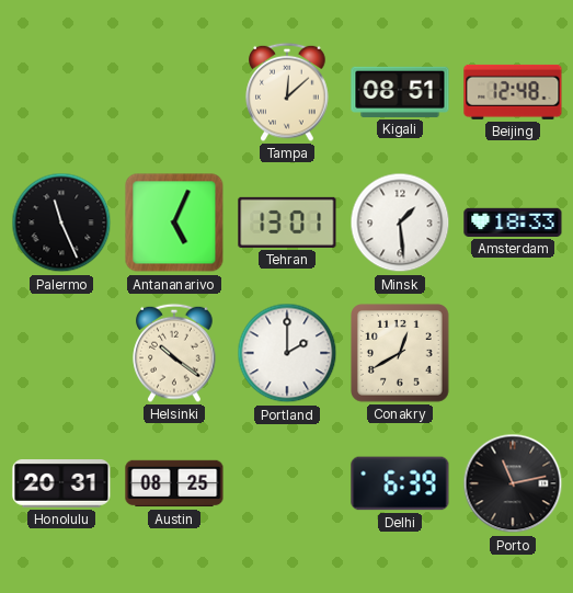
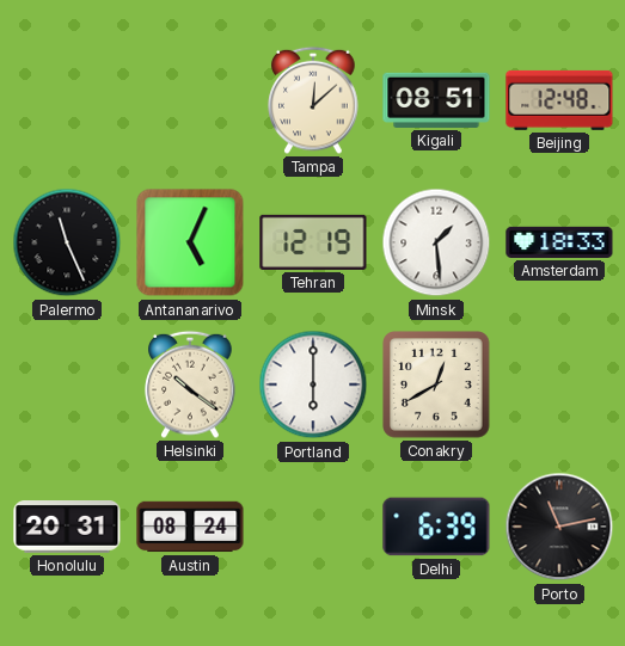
Tehran: 13:01 -> 12:19
Portland: 2:00 -> 6:00
Austin: 08:25 -> 08:24
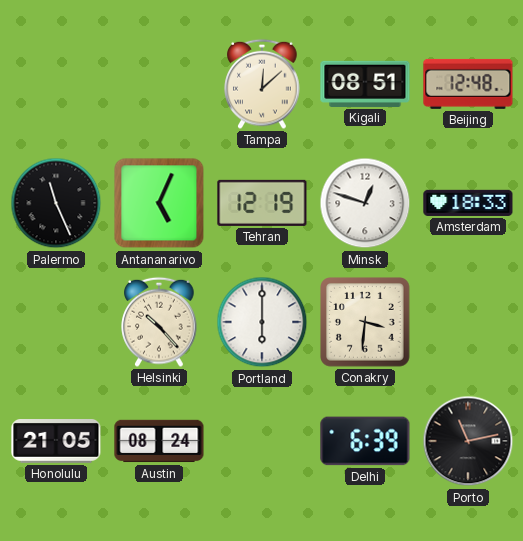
Minsk: 1:29 -> 12:48
Helsinki: 10:21 -> 10:23
Conakry: 12:40 -> 3:31
Honolulu: 20:31 -> 21:05
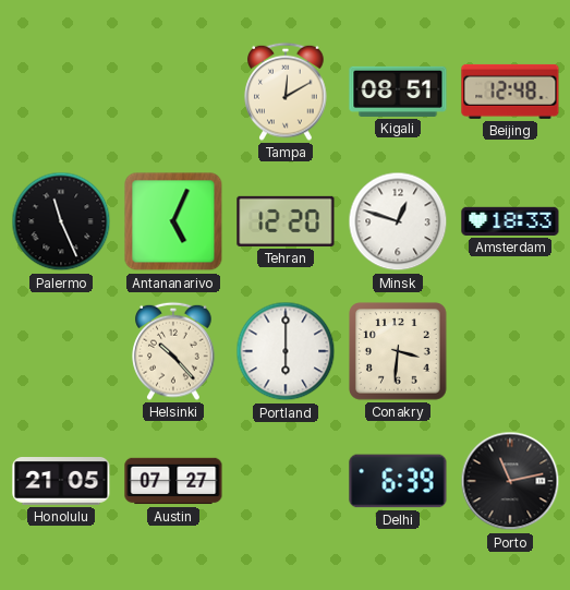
Tampa: 12:08 -> 12:10
Tehran: 12:19 -> 12:20
Austin: 08:24 -> 07:27
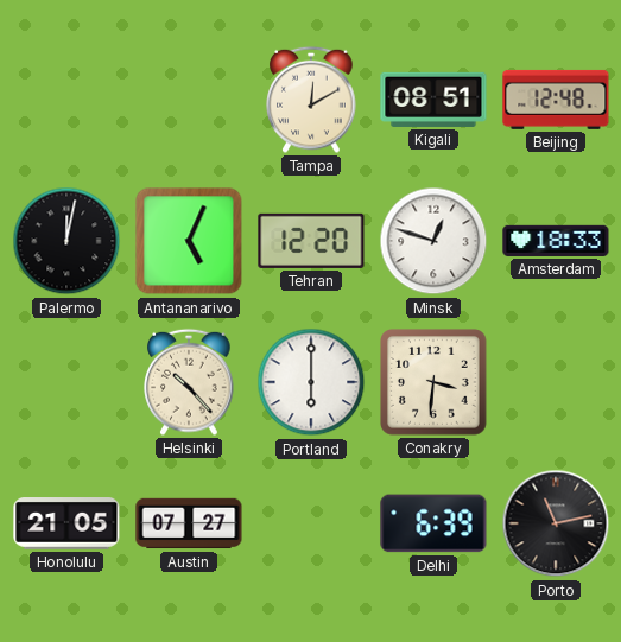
Palermo: 11:26 -> 12:02
